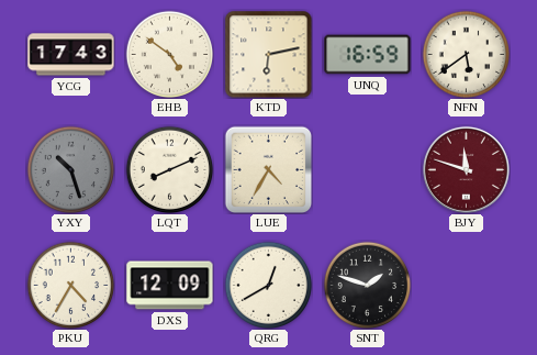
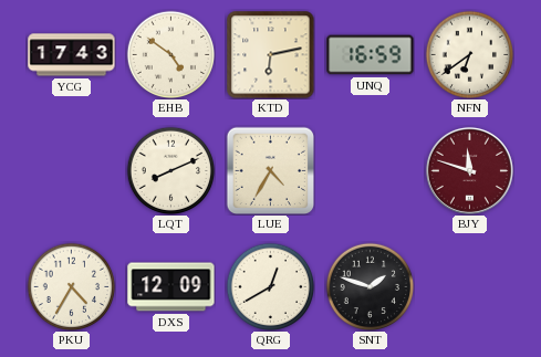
NFN: 5:39 -> 6:39
YXY: 10:27 -> none
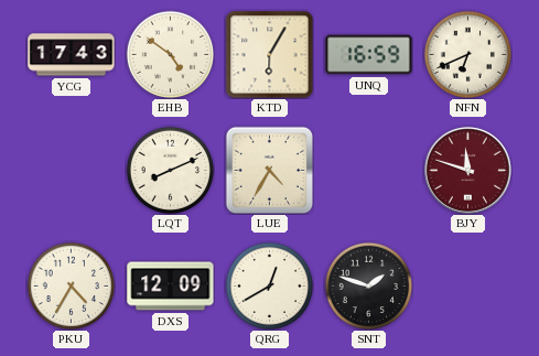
KTD: 6:13 -> 6:05
NFN: 6:39 -> 6:41
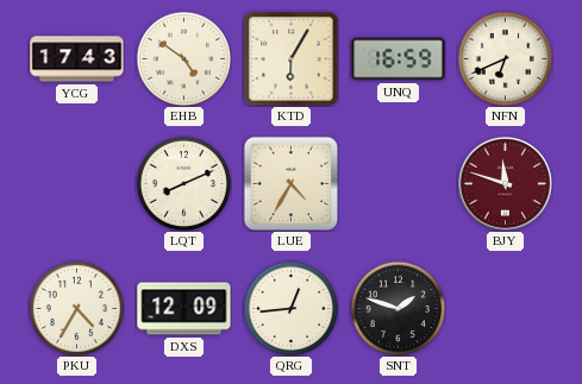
QRG: 12:40 -> 12:44
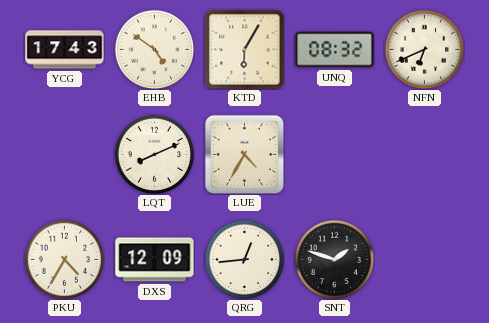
UNQ: 16:59 -> 08:32
BJY: 11:48 -> none
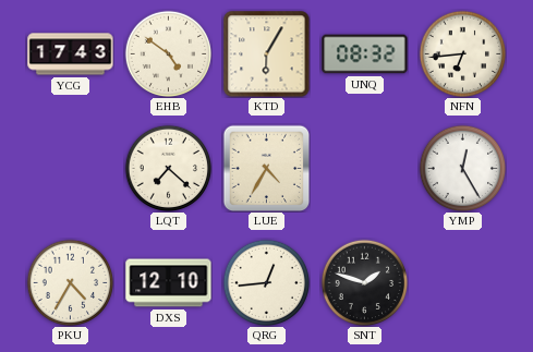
NFN: 6:41 -> 6:44
LQT: 8:11 -> 7:22
YMP: none -> 12:25
DXS: 12:09 -> 12:10
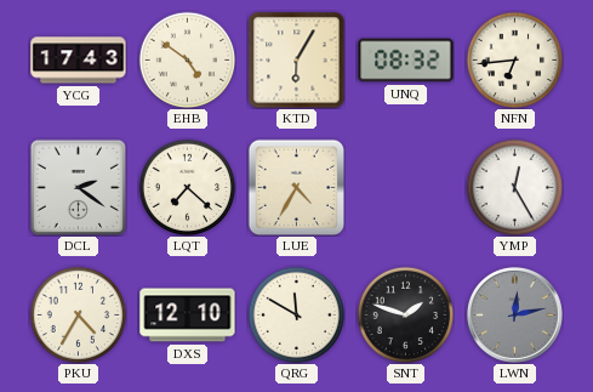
DCL: none -> 2:21
QRG: 12:44 -> 11:50
LWN: none -> 12:13
